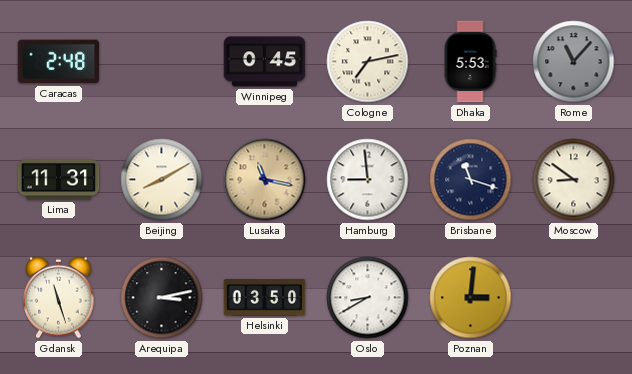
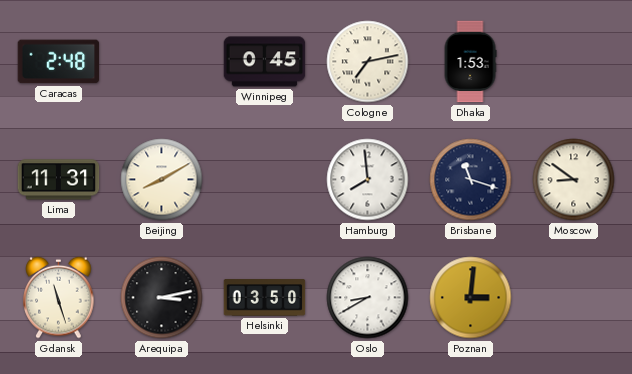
Dhaka: 5:53 -> 1:53
Rome: 11:07 -> none
Lusaka: 11:17 -> none
Hamburg: 8:59 -> 7:59
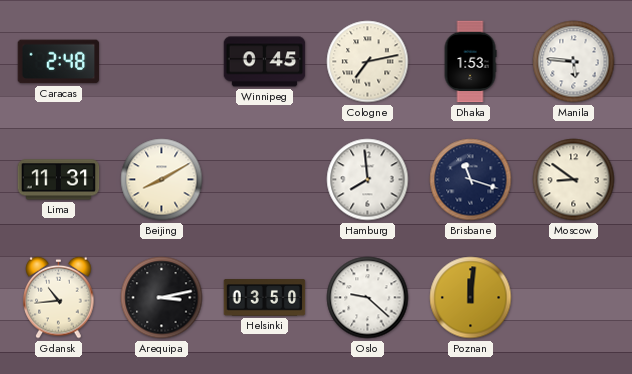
Manila: none -> 5:46
Gdansk: 11:27 -> 10:44
Oslo: 8:40 -> 9:22
Poznan: 3:01 -> 12:01
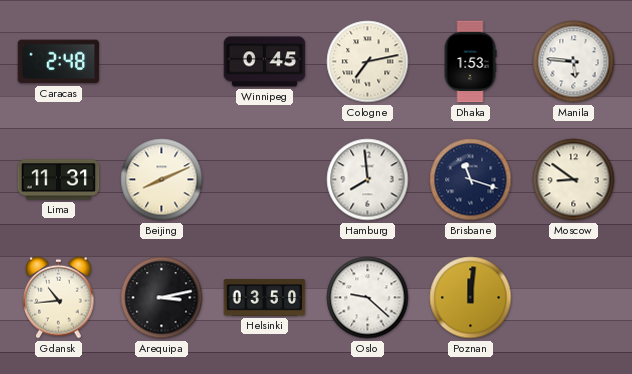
Beijing: 8:10 -> 8:11
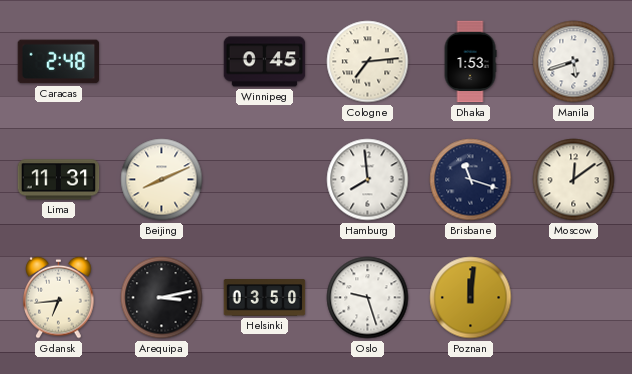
Cologne: 7:13 -> 7:14
Manila: 5:46 -> 5:42
Moscow: 8:51 -> 12:09
Gdansk: 10:44 -> 6:44
Oslo: 9:22 -> 9:27
